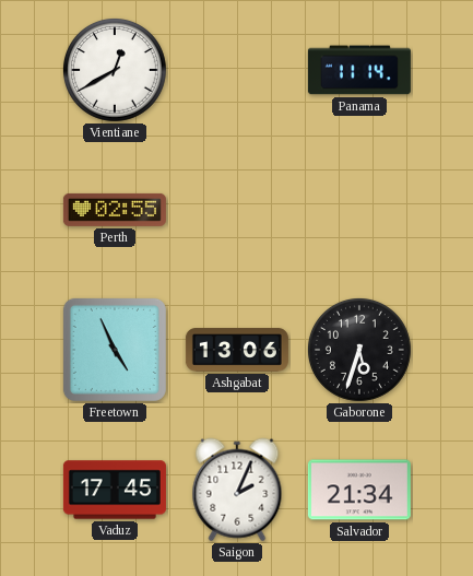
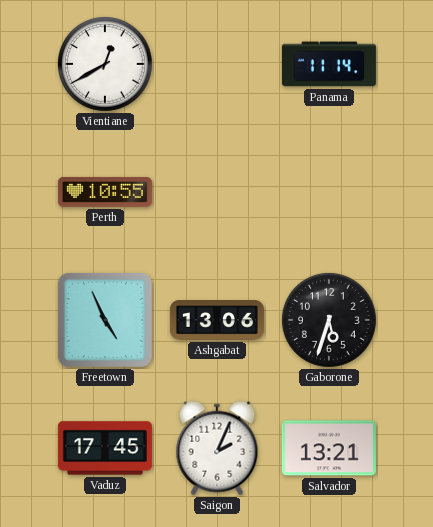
Perth: 02:55 -> 10:55
Salvador: 21:34 -> 13:21
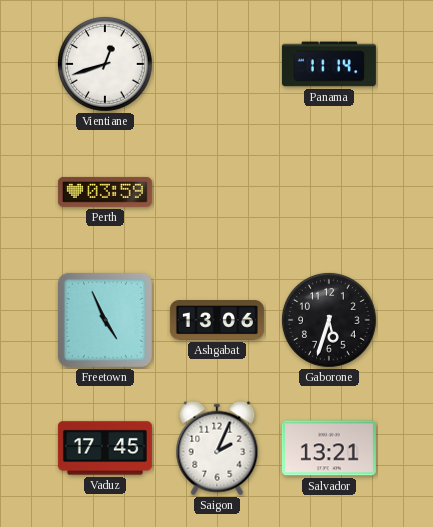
Vientiane: 12:40 -> 12:42
Perth: 10:55 -> 03:59
